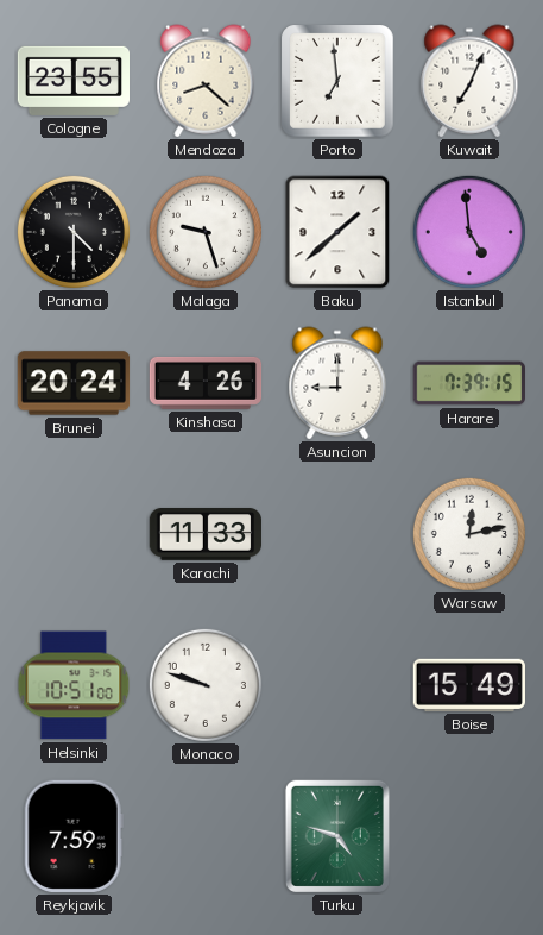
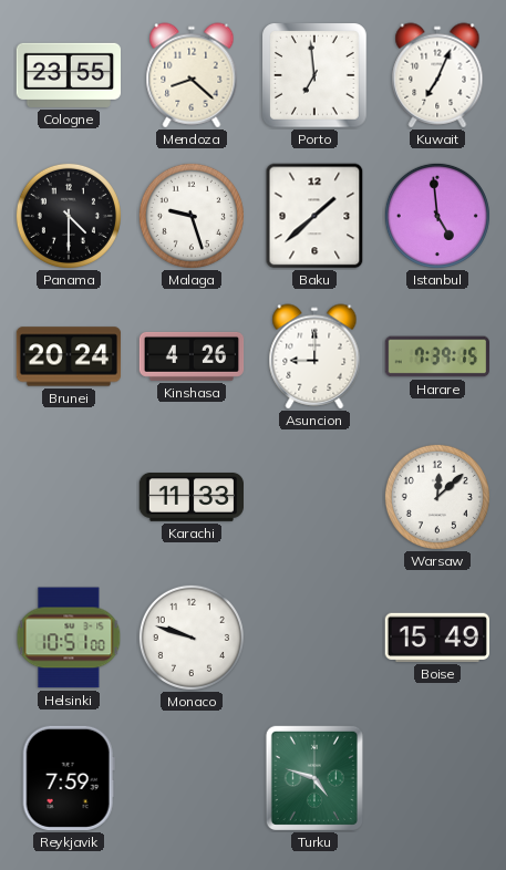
Warsaw: 12:13 -> 12:08
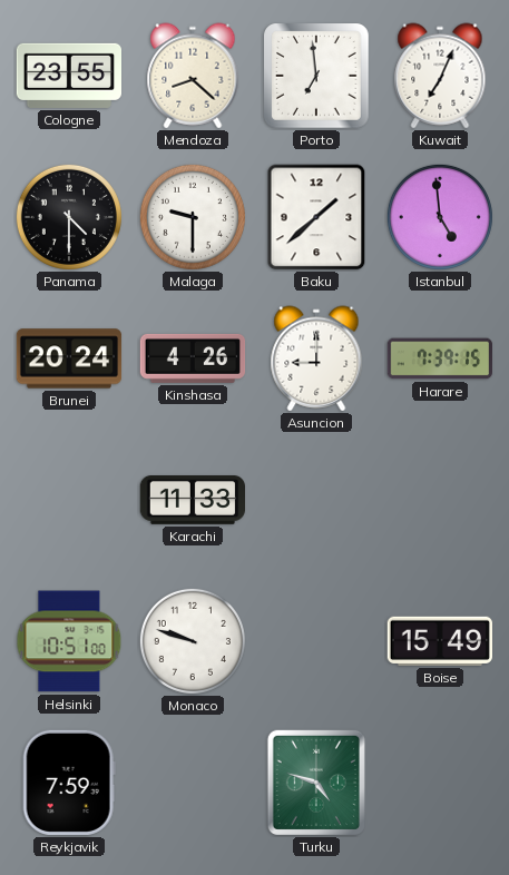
Malaga: 9:27 -> 9:30
Warsaw: 12:08 -> none
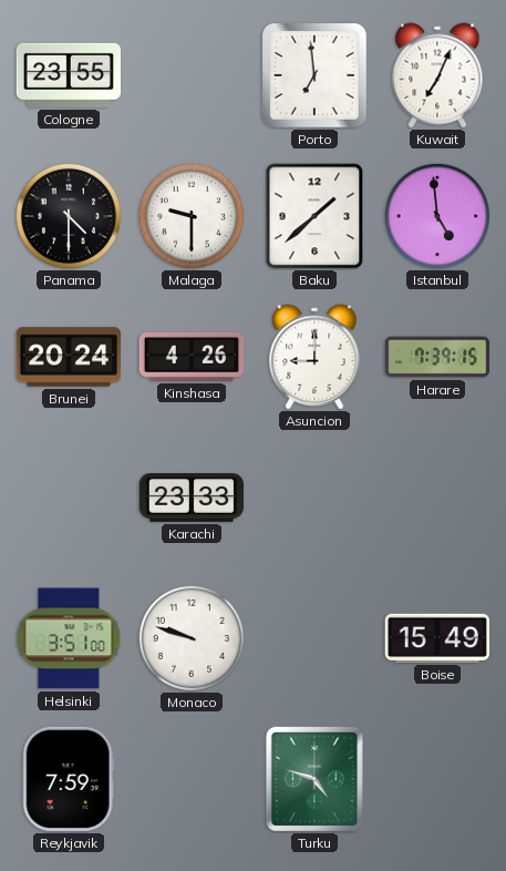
Mendoza: 8:22 -> none
Karachi: 11:33 -> 23:33
Helsinki: 10:51 -> 3:51
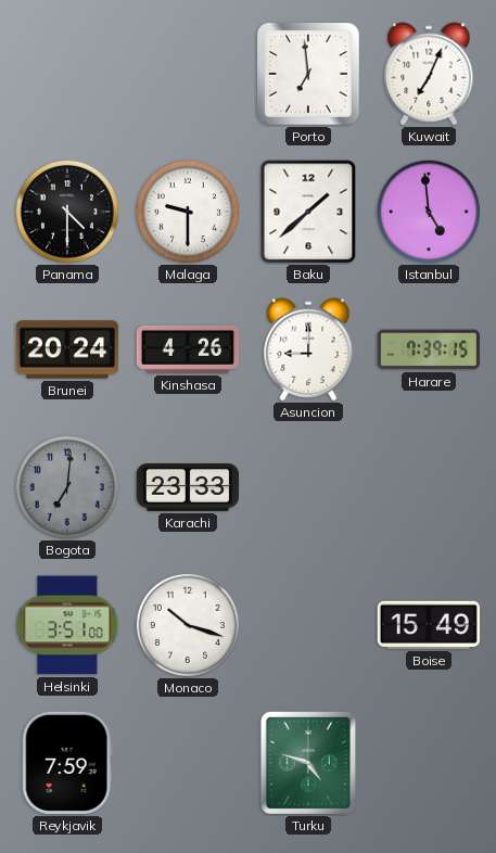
Cologne: 23:55 -> none
Bogota: none -> 7:01
Monaco: 9:48 -> 10:18
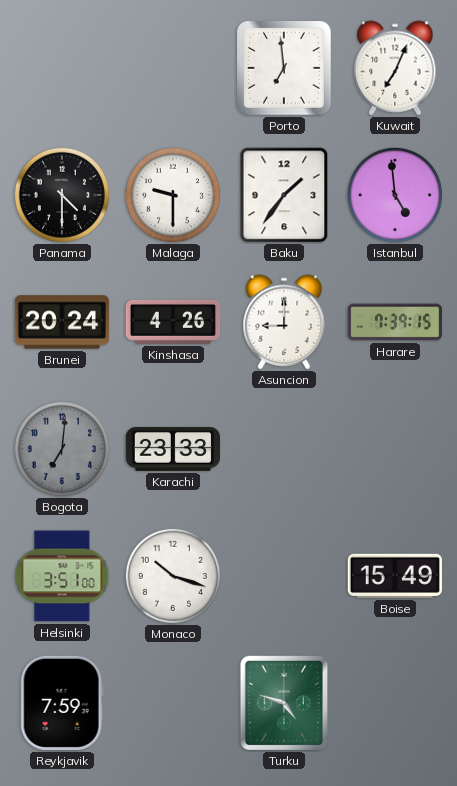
Baku: 1:38 -> 1:36
